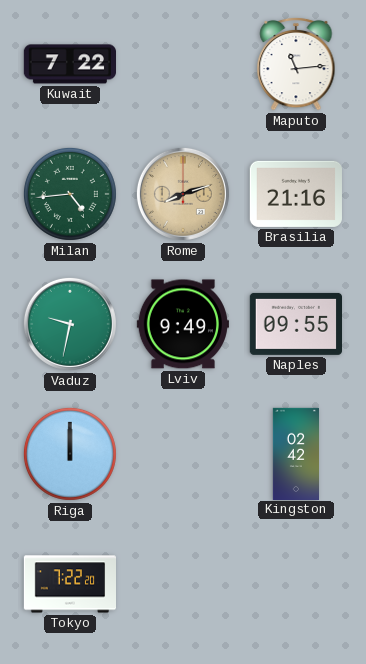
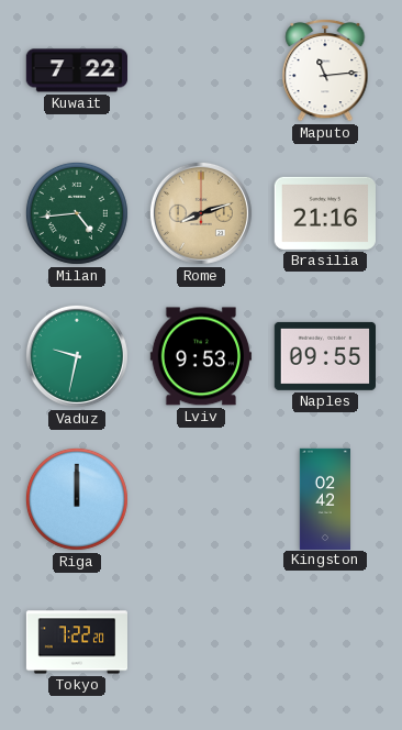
Lviv: 9:49 -> 9:53
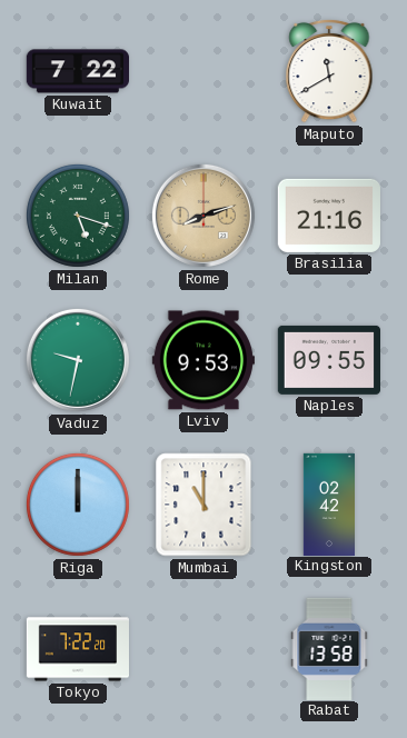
Maputo: 11:14 -> 11:40
Milan: 4:44 -> 5:18
Mumbai: none -> 11:00
Rabat: none -> 13:58
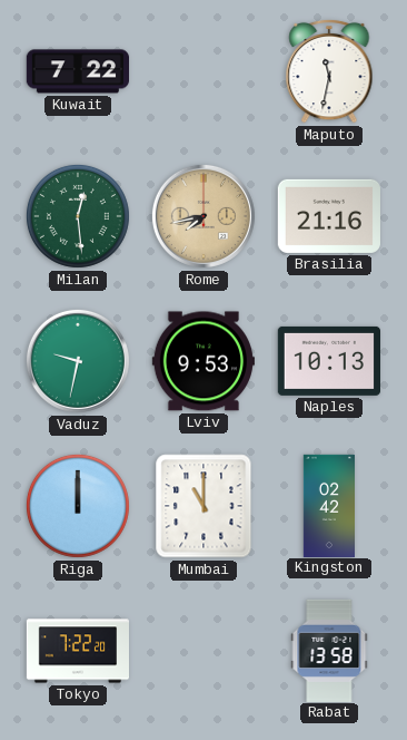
Maputo: 11:40 -> 11:32
Milan: 5:18 -> 12:29
Rome: 8:12 -> 7:43
Naples: 09:55 -> 10:13
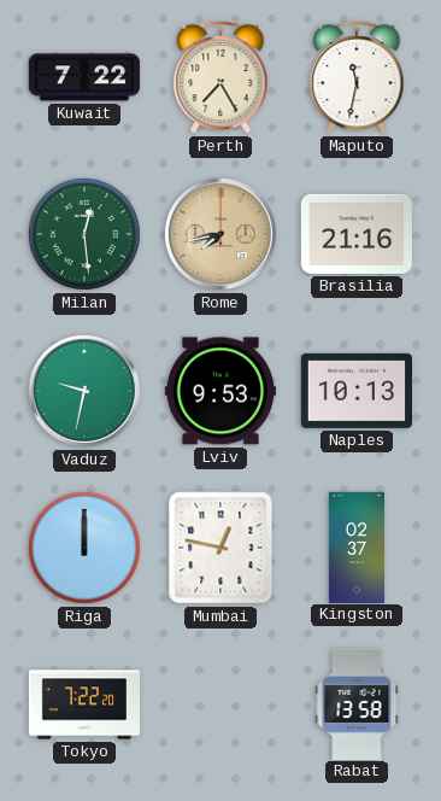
Perth: none -> 7:25
Mumbai: 11:00 -> 12:47
Kingston: 02:42 -> 02:37
